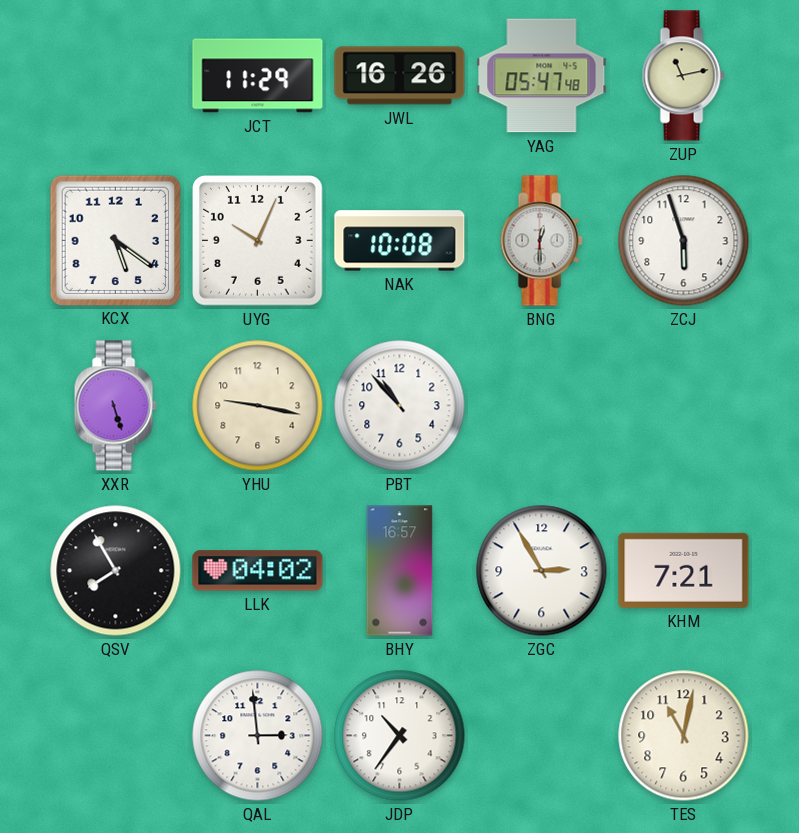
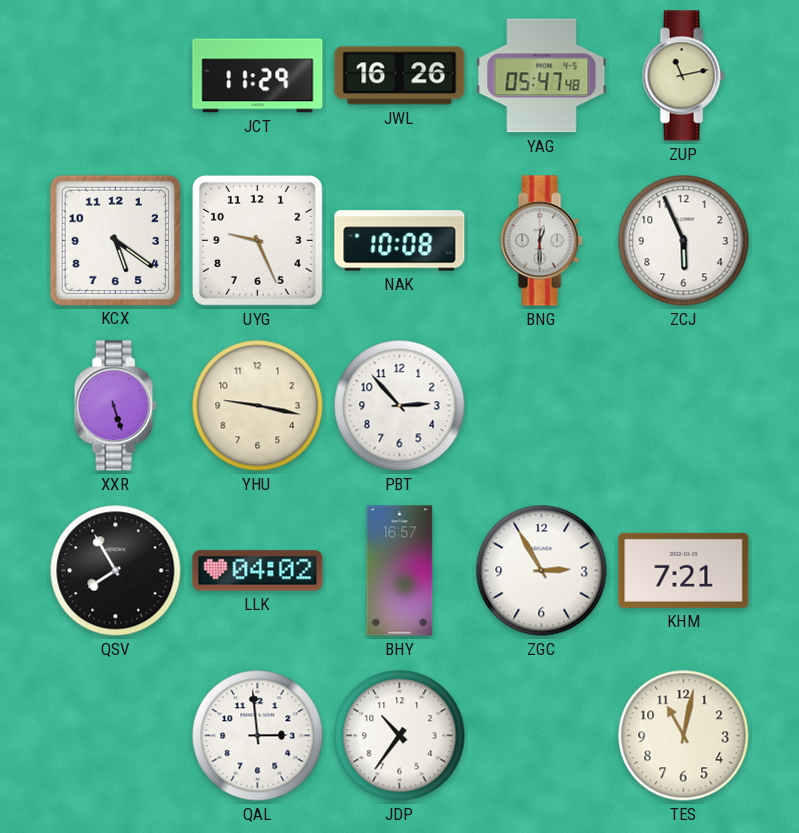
UYG: 10:04 -> 9:26
ZCJ: 5:57 -> 5:56
PBT: 10:53 -> 2:53
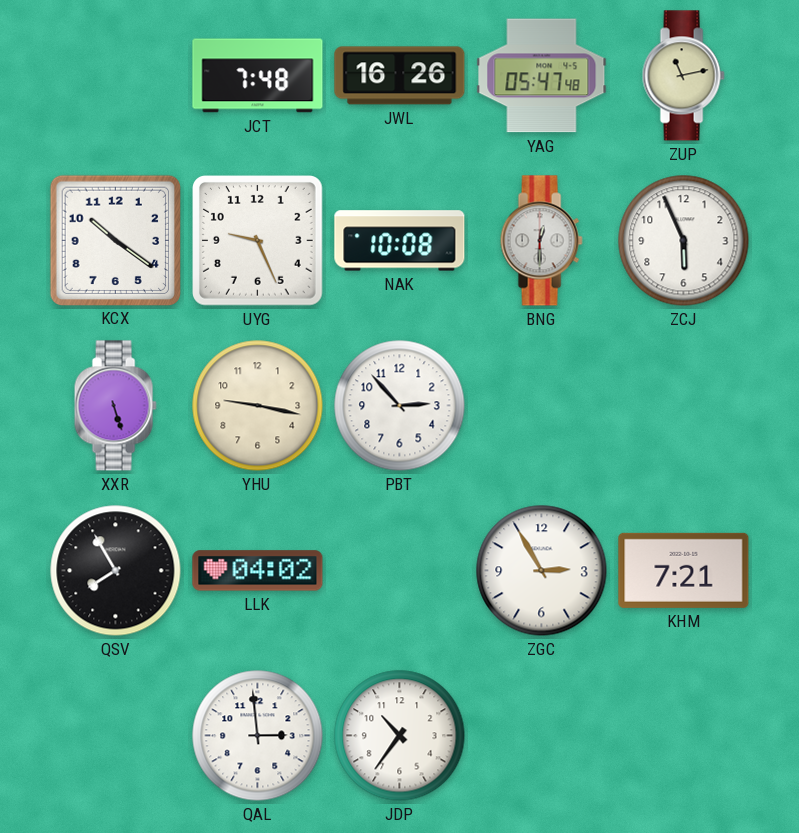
JCT: 11:29 -> 7:48
KCX: 5:21 -> 10:21
BHY: 16:57 -> none
TES: 11:02 -> none
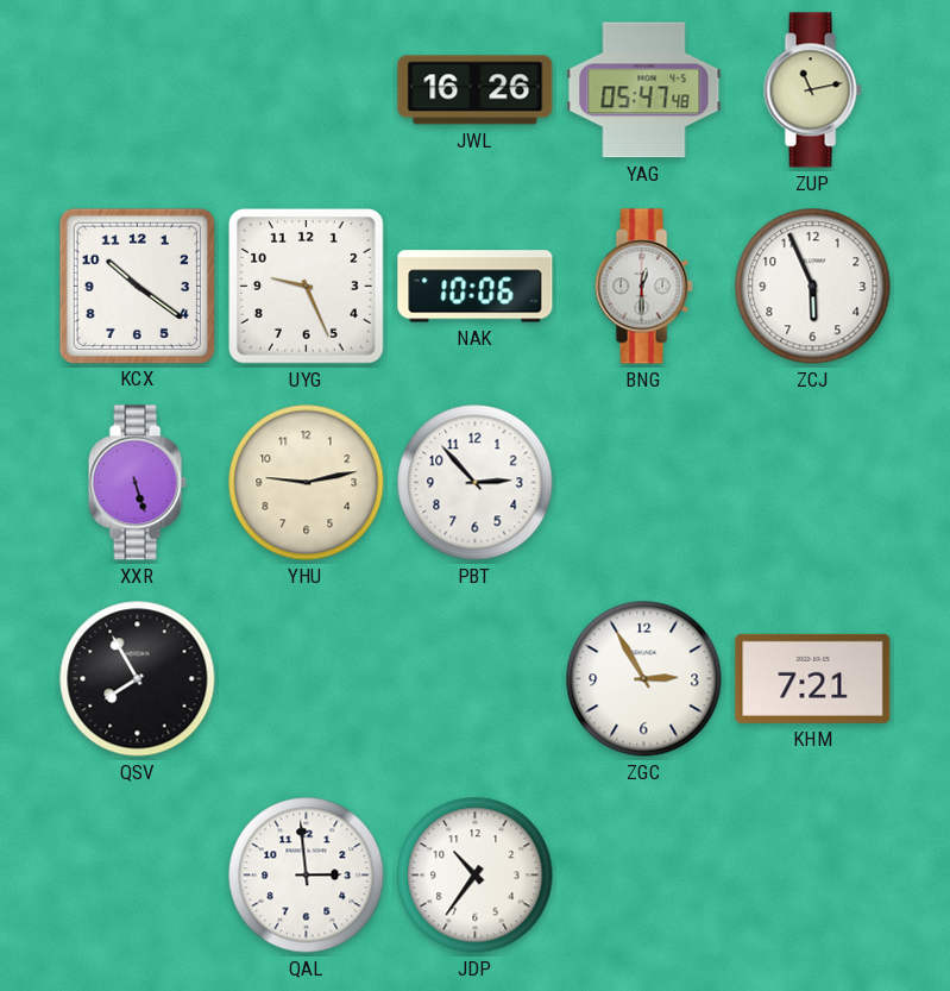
JCT: 7:48 -> none
NAK: 10:08 -> 10:06
YHU: 9:17 -> 9:13
LLK: 04:02 -> none
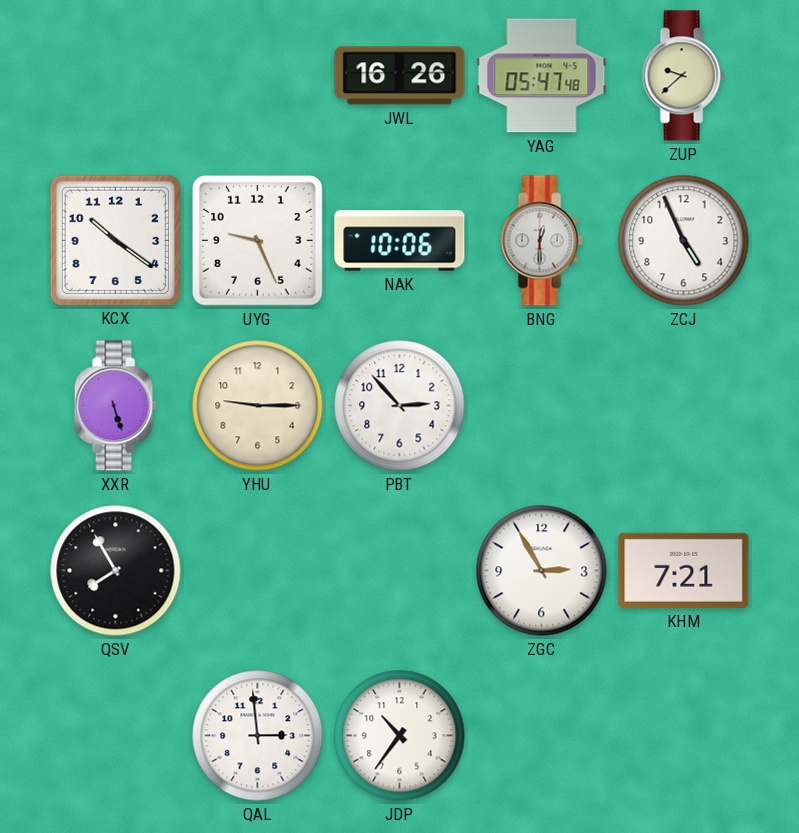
ZUP: 11:13 -> 9:38
ZCJ: 5:56 -> 4:56
YHU: 9:13 -> 9:15
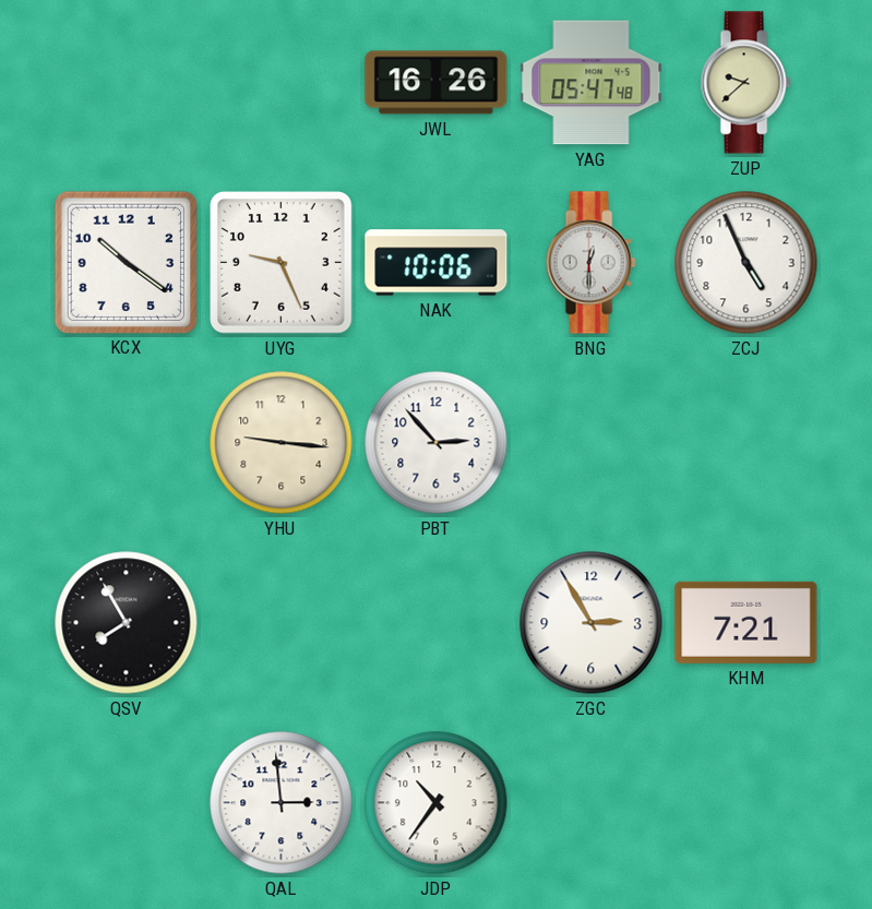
XXR: 5:27 -> none
YHU: 9:15 -> 9:16
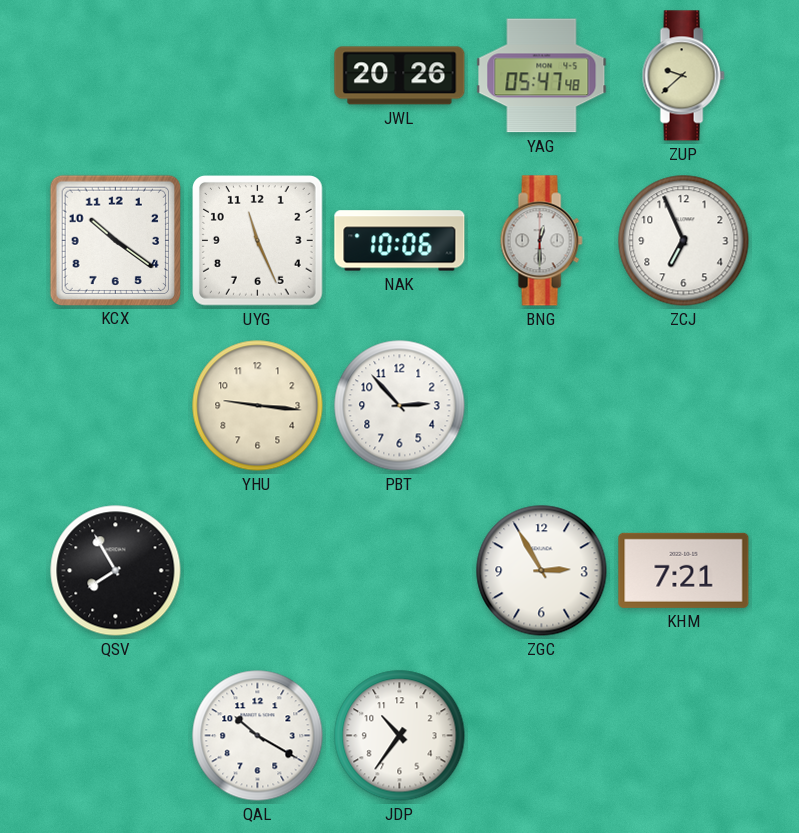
JWL: 16:26 -> 20:26
UYG: 9:26 -> 11:26
ZCJ: 4:56 -> 6:56
QAL: 2:59 -> 10:20
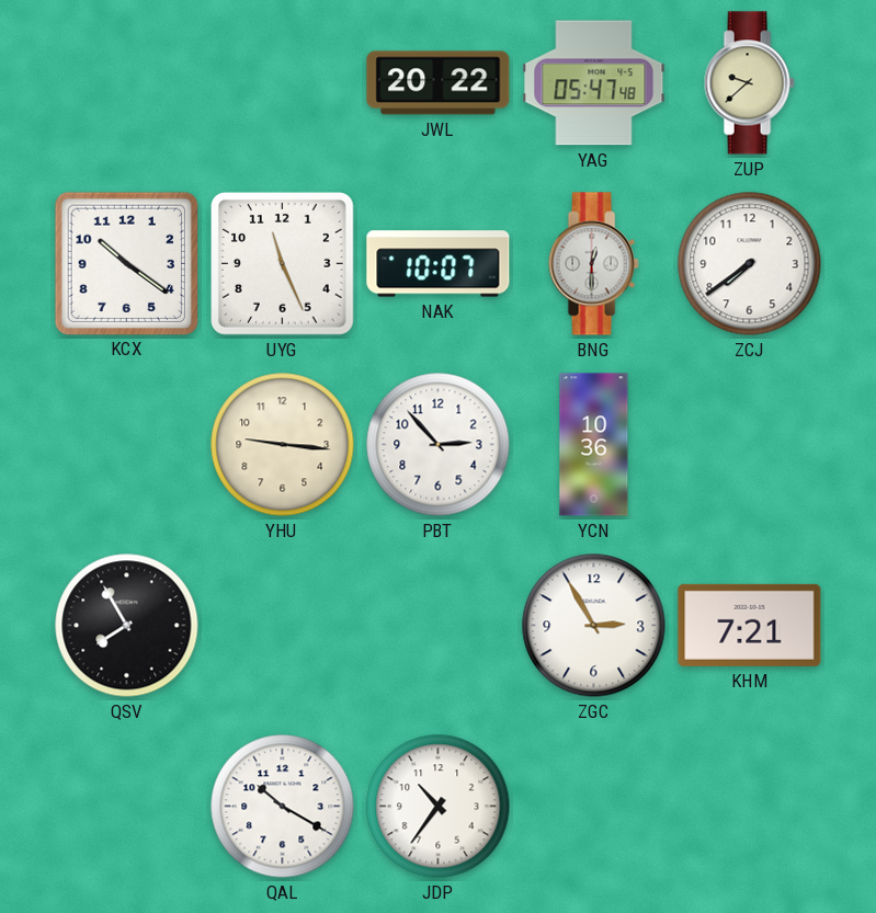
JWL: 20:26 -> 20:22
NAK: 10:06 -> 10:07
ZCJ: 6:56 -> 7:39
YCN: none -> 10:36
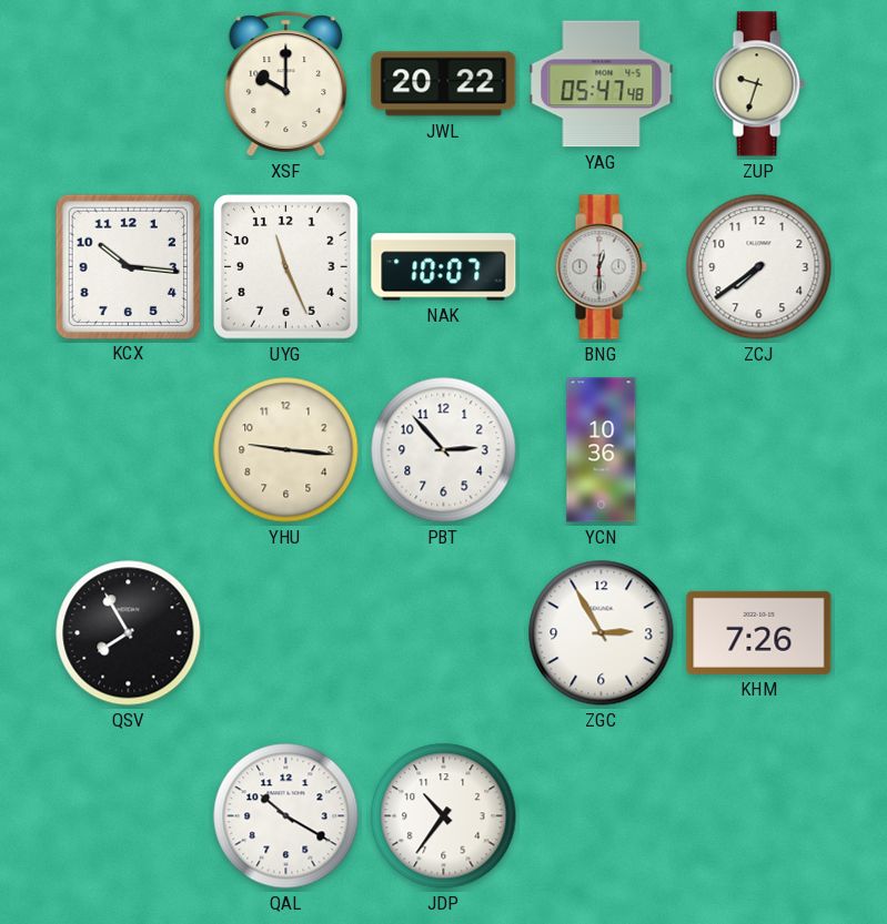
XSF: none -> 10:00
ZUP: 9:38 -> 9:33
KCX: 10:21 -> 10:16
KHM: 7:21 -> 7:26
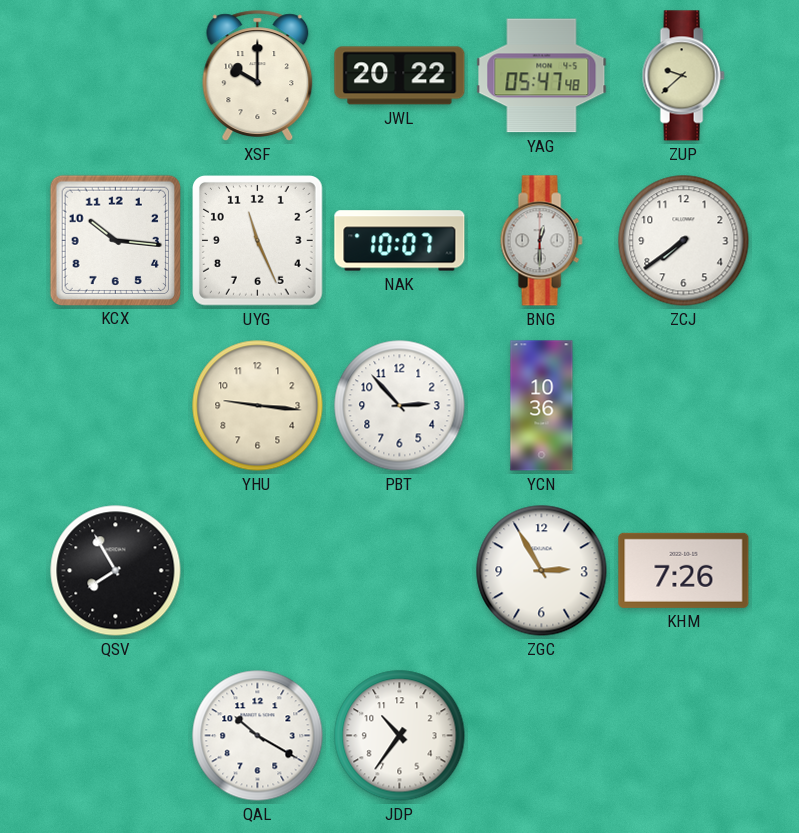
ZUP: 9:33 -> 9:38
